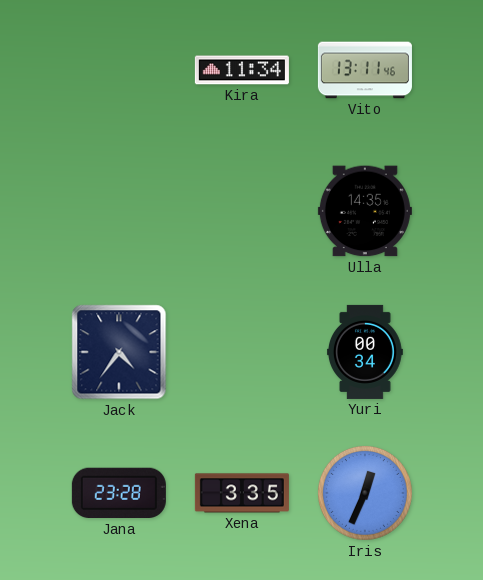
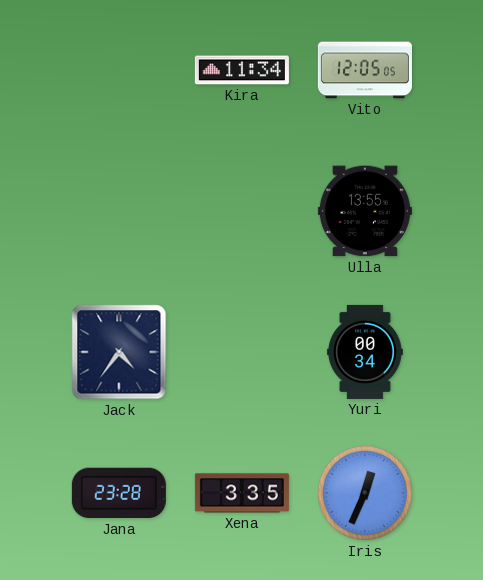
Vito: 13:11 -> 12:05
Ulla: 14:35 -> 13:55
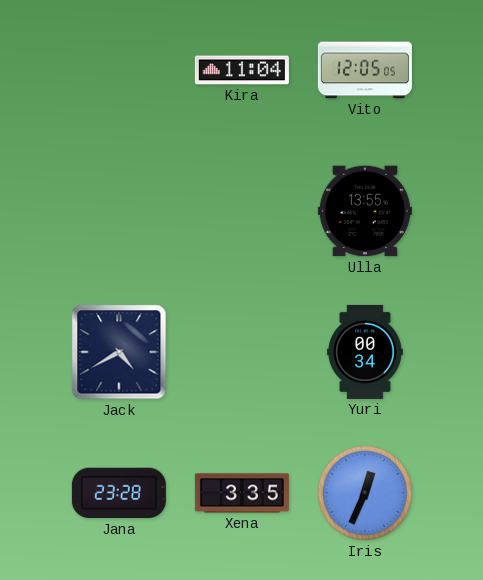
Kira: 11:34 -> 11:04
Jack: 4:36 -> 4:40
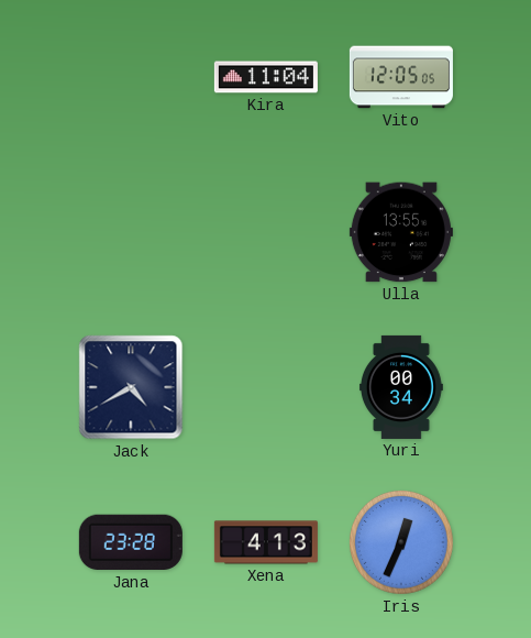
Xena: 3:35 -> 4:13
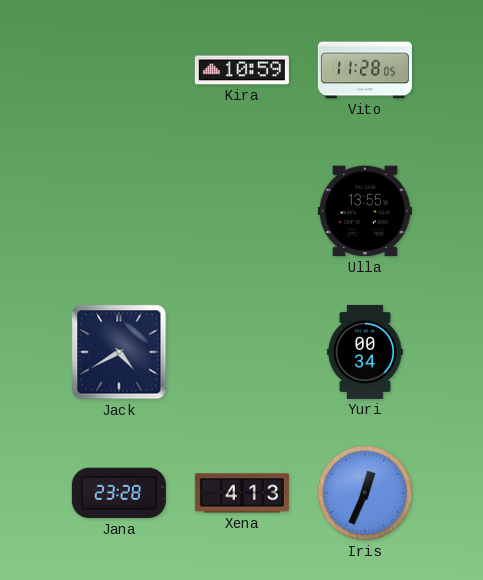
Kira: 11:04 -> 10:59
Vito: 12:05 -> 11:28
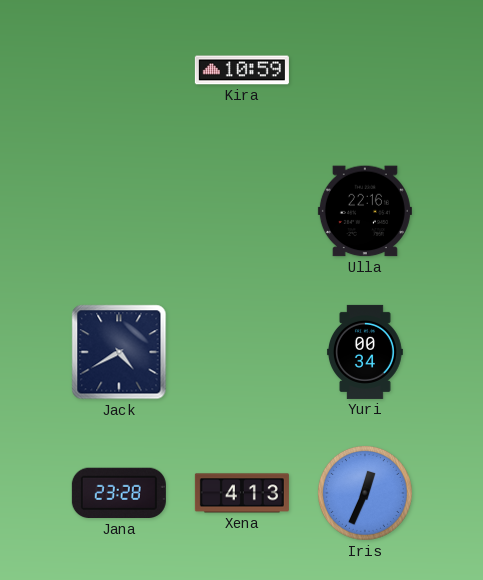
Vito: 11:28 -> none
Ulla: 13:55 -> 22:16
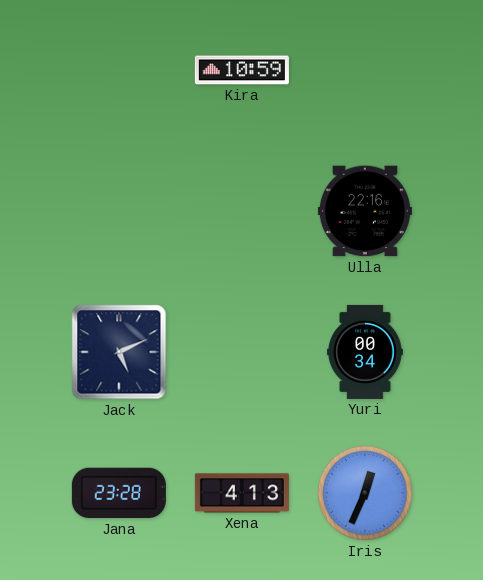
Jack: 4:40 -> 5:11
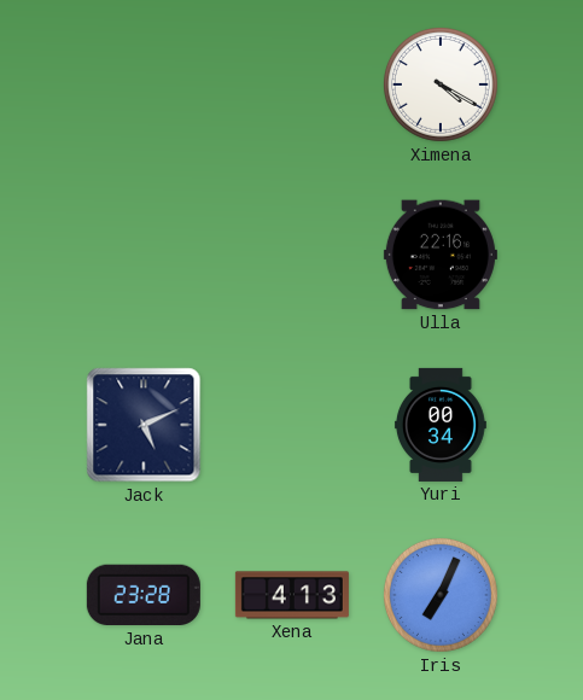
Kira: 10:59 -> none
Ximena: none -> 4:20
Iris: 12:34 -> 7:04
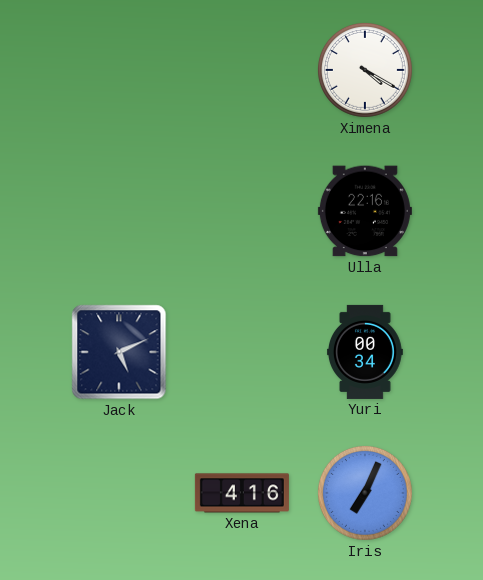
Jana: 23:28 -> none
Xena: 4:13 -> 4:16
